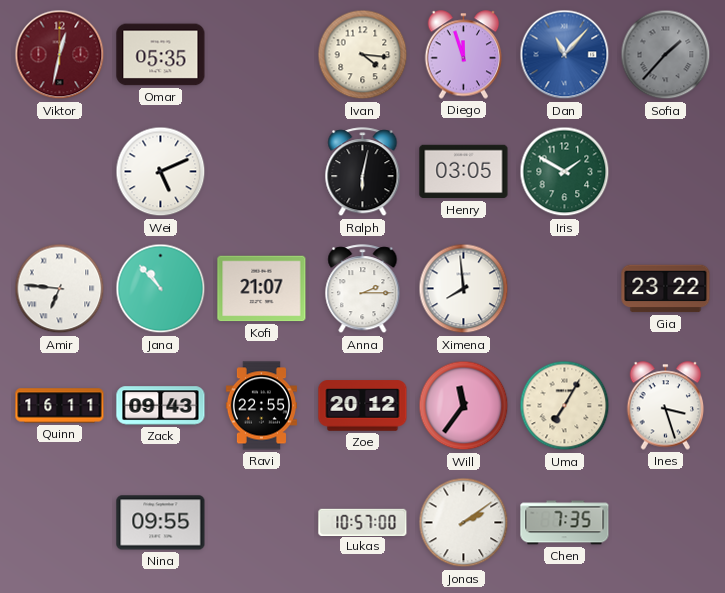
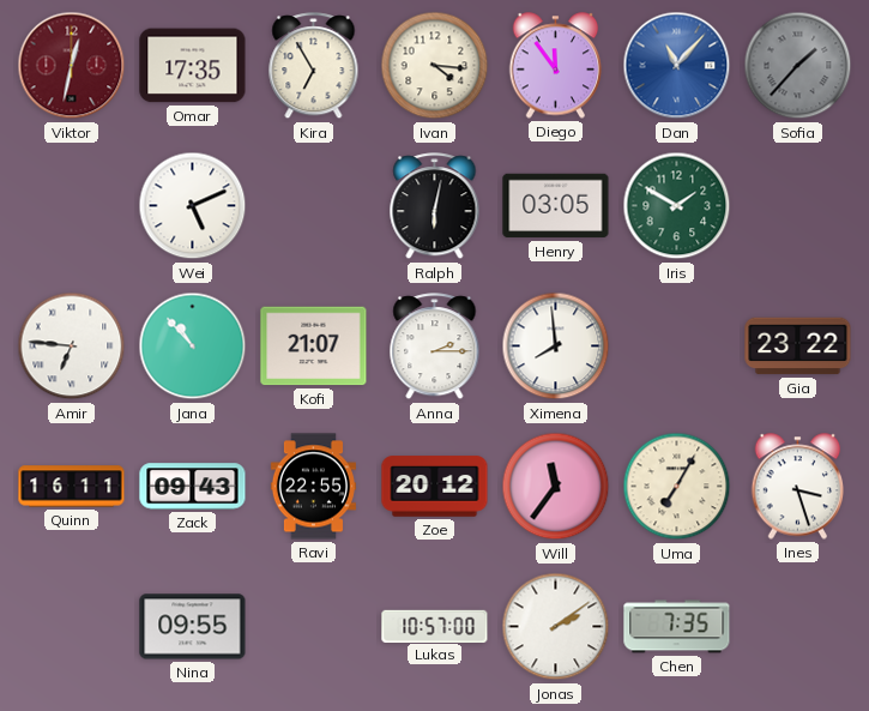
Omar: 05:35 -> 17:35
Kira: none -> 6:55
Diego: 11:57 -> 11:54
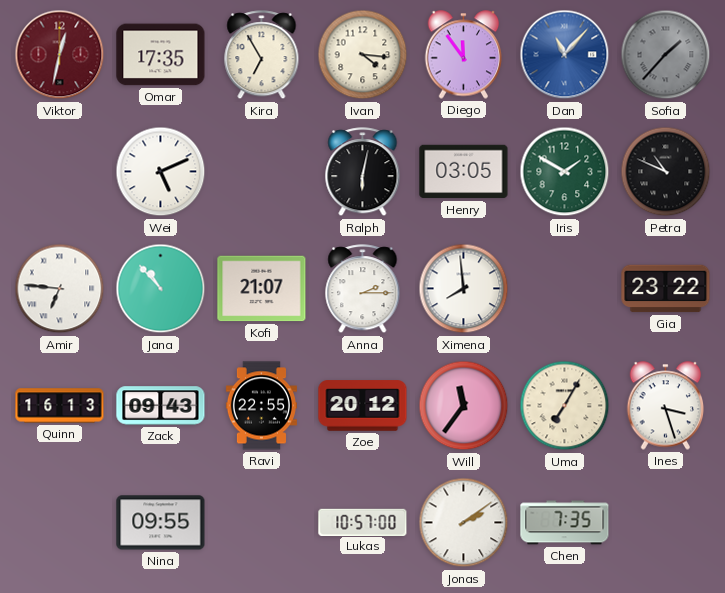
Petra: none -> 10:49
Quinn: 16:11 -> 16:13
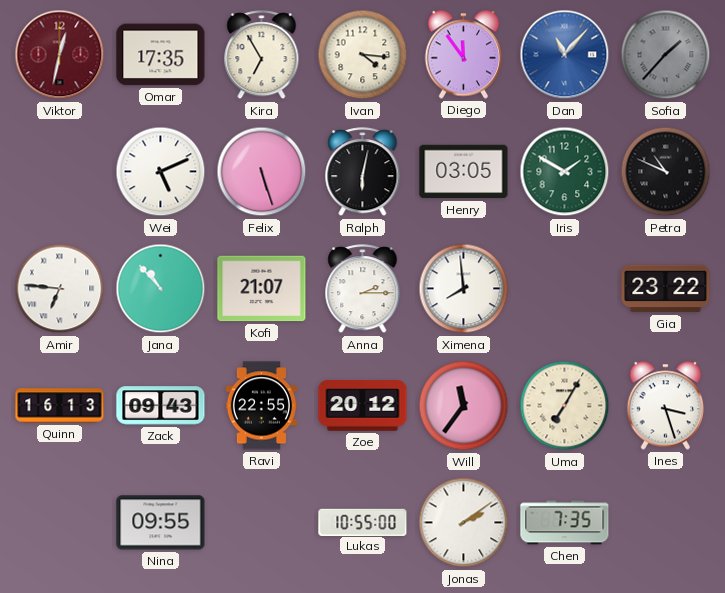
Felix: none -> 5:27
Lukas: 10:57 -> 10:55
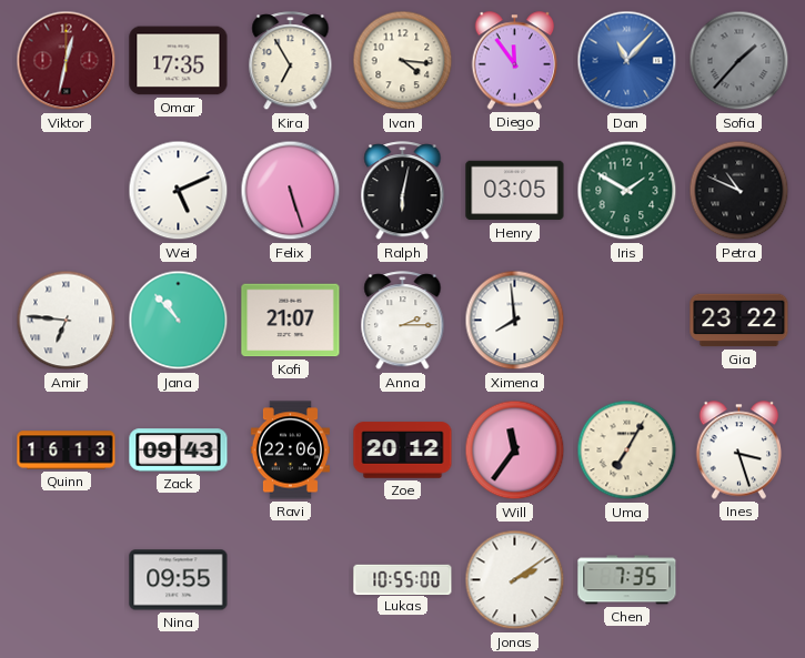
Ravi: 22:55 -> 22:06
